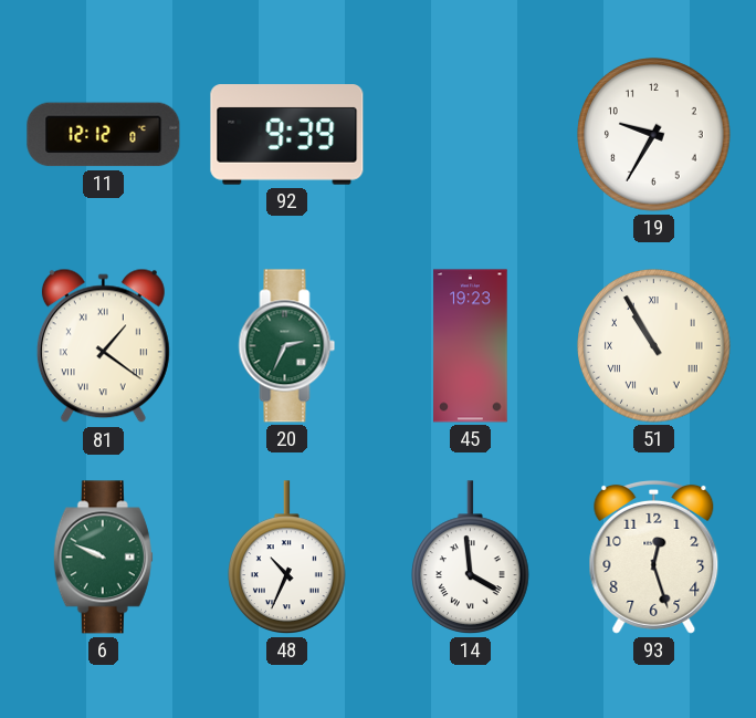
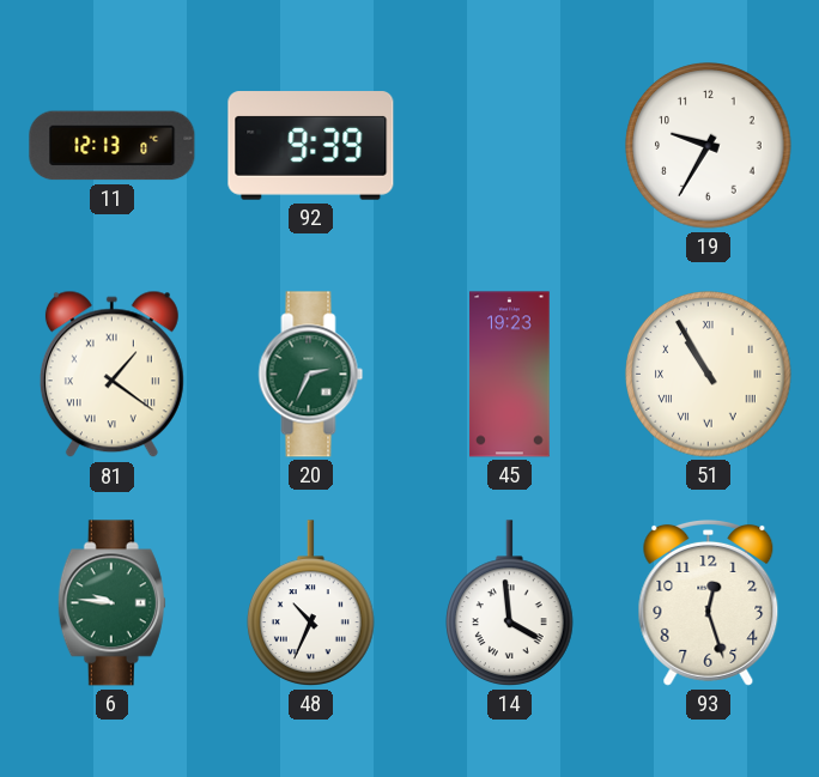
11: 12:12 -> 12:13
6: 9:49 -> 9:46
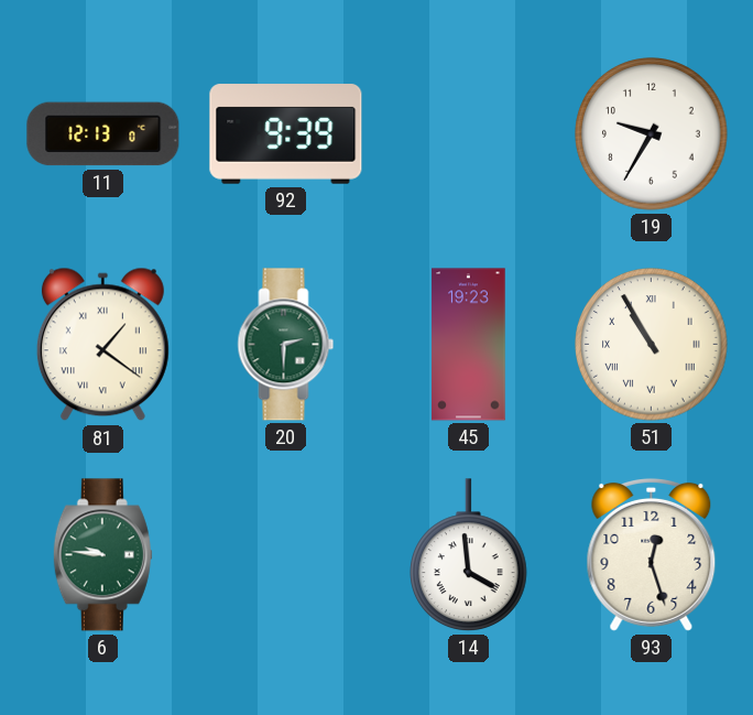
20: 2:34 -> 2:30
48: 10:34 -> none
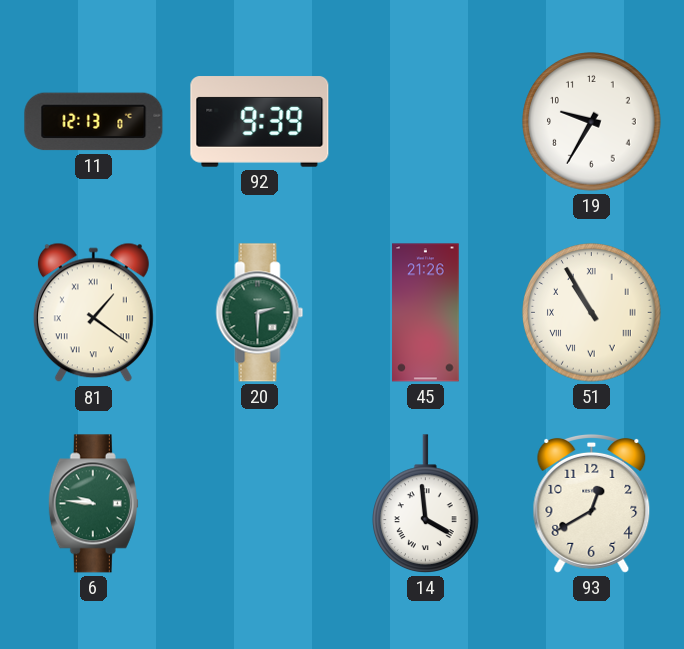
45: 19:23 -> 21:26
93: 12:27 -> 12:40
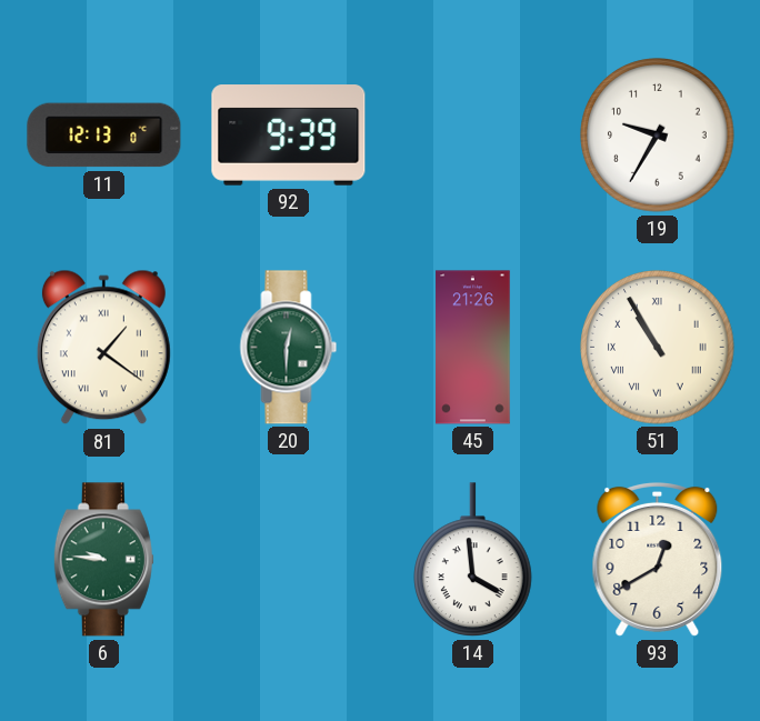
20: 2:30 -> 12:30
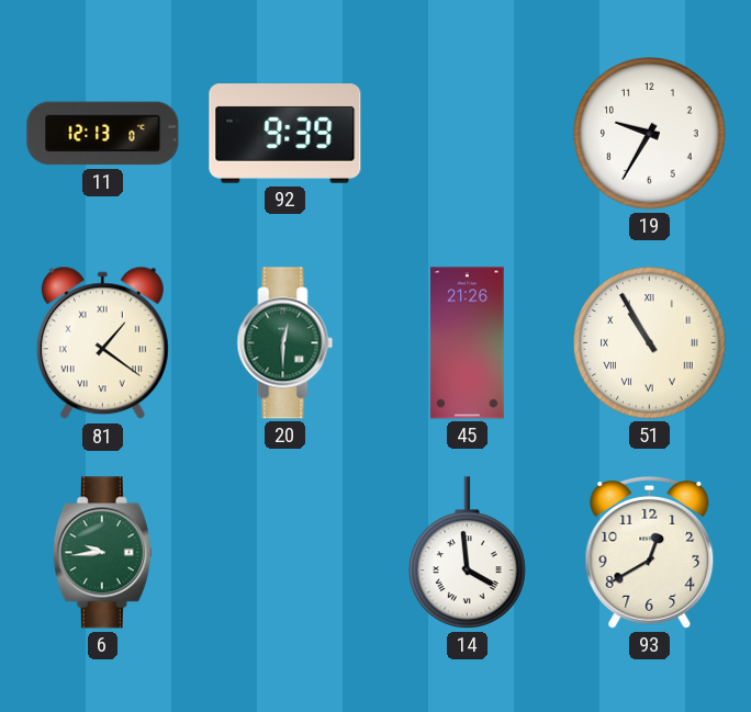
6: 9:46 -> 9:44
